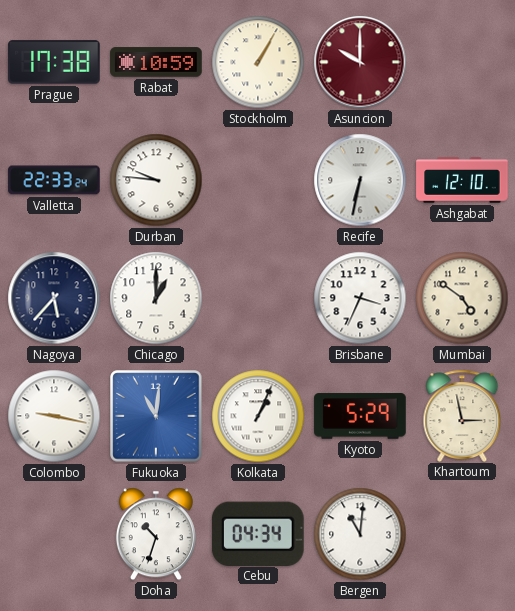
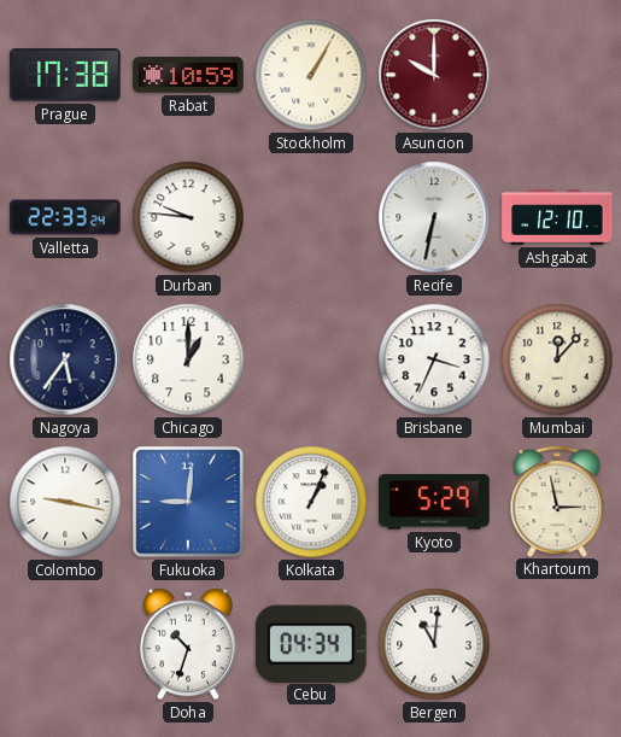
Nagoya: 5:37 -> 5:36
Mumbai: 4:51 -> 12:07
Fukuoka: 11:01 -> 9:01
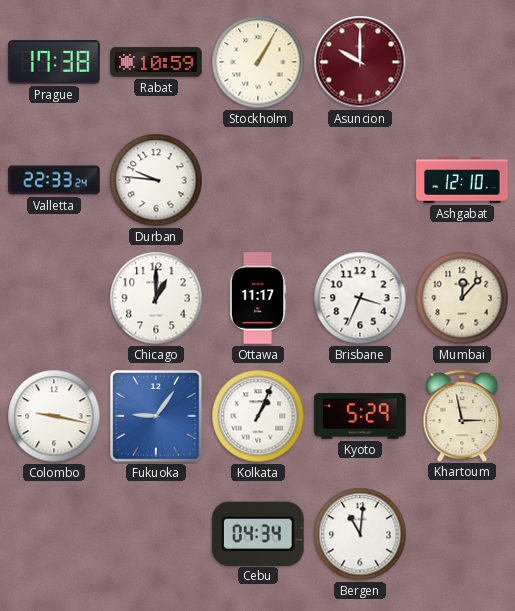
Recife: 6:32 -> none
Nagoya: 5:36 -> none
Ottawa: none -> 11:17
Fukuoka: 9:01 -> 9:06
Doha: 10:33 -> none
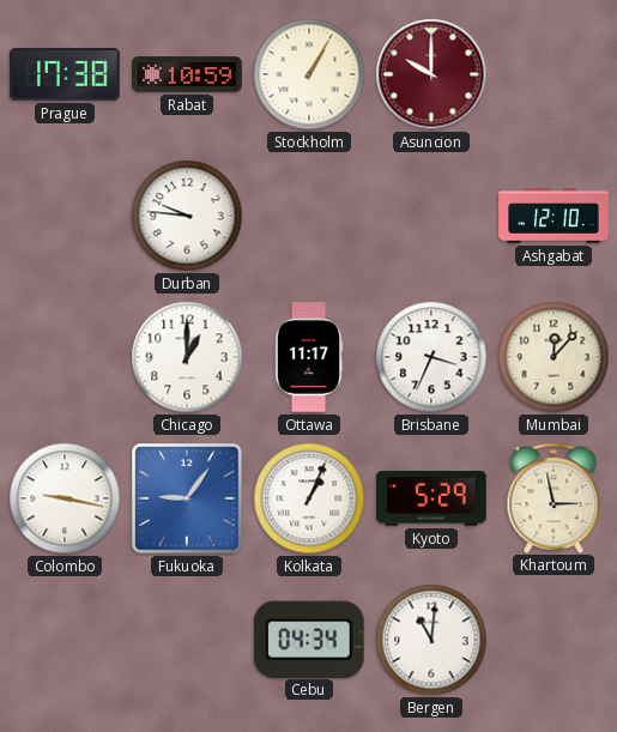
Valletta: 22:33 -> none
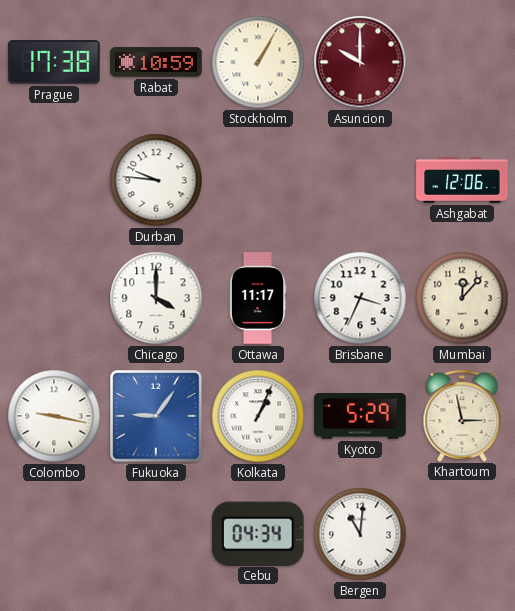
Ashgabat: 12:10 -> 12:06
Chicago: 1:00 -> 4:00
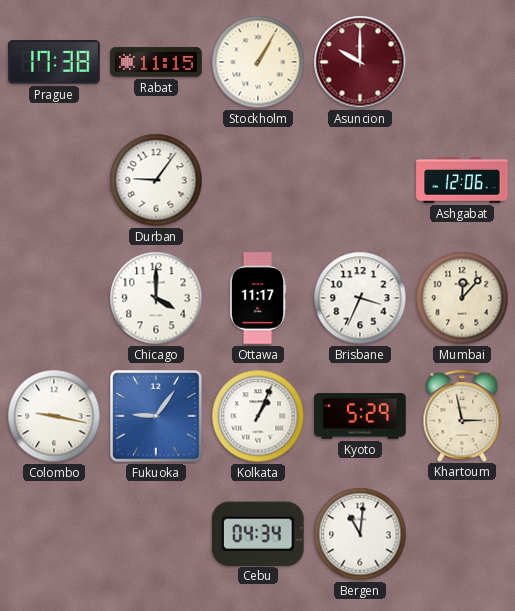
Rabat: 10:59 -> 11:15
Durban: 9:46 -> 9:06
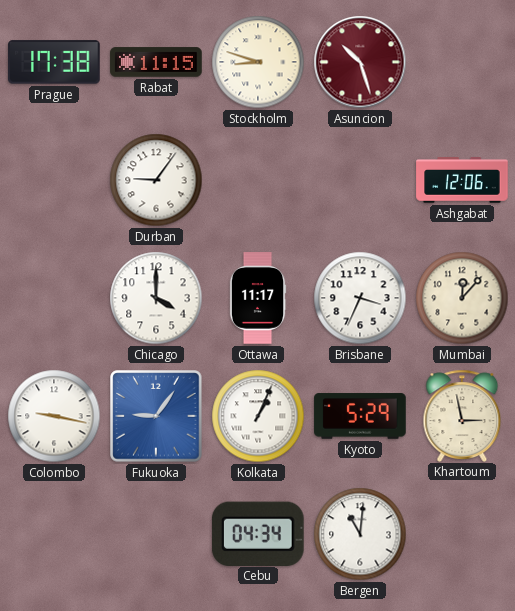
Stockholm: 1:05 -> 8:48
Asuncion: 10:00 -> 10:27
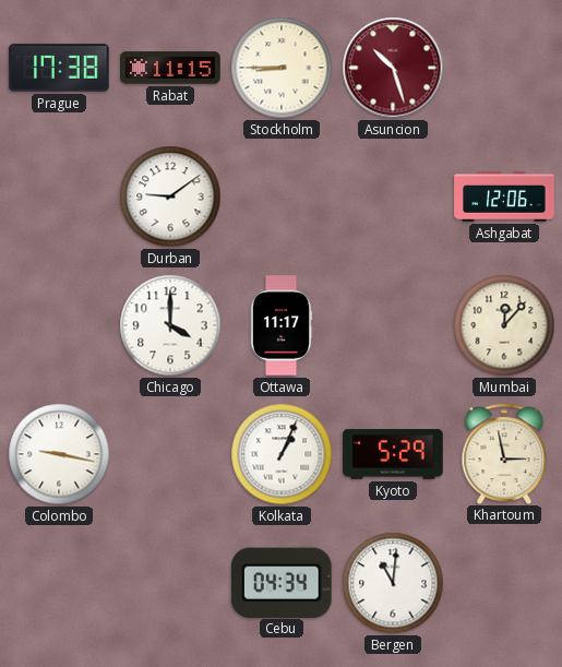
Stockholm: 8:48 -> 8:45
Durban: 9:06 -> 9:09
Brisbane: 3:34 -> none
Fukuoka: 9:06 -> none
